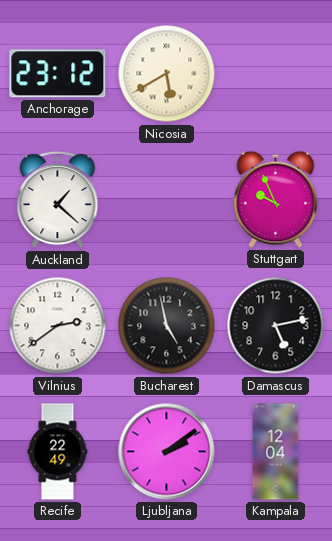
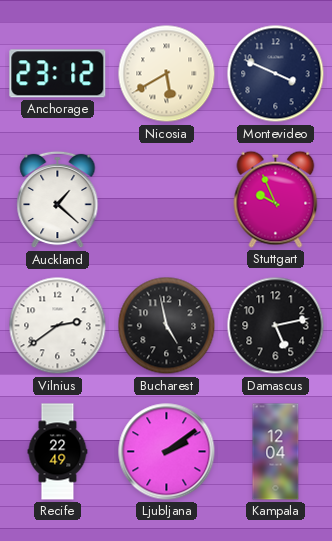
Montevideo: none -> 3:49
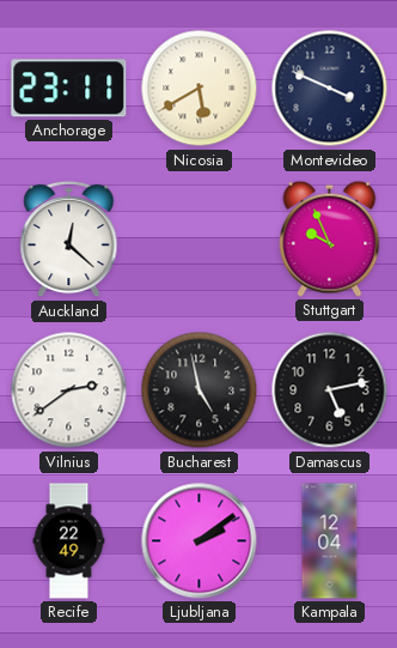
Anchorage: 23:12 -> 23:11
Auckland: 1:22 -> 12:22
